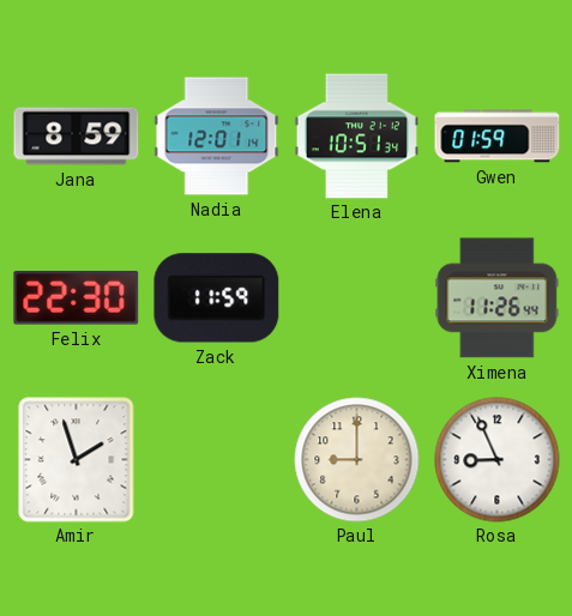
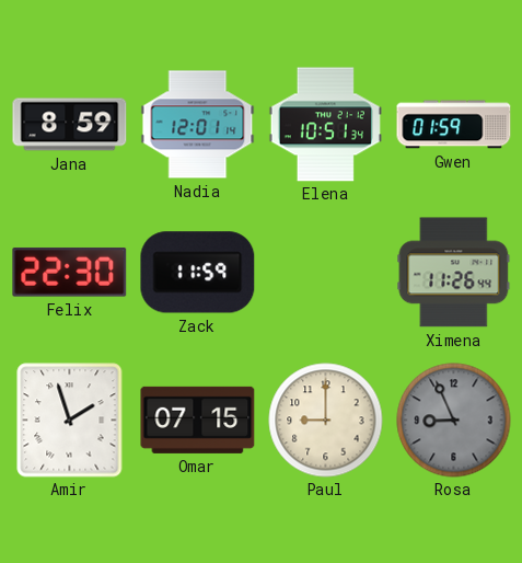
Omar: none -> 07:15
Rosa dial: white -> grey
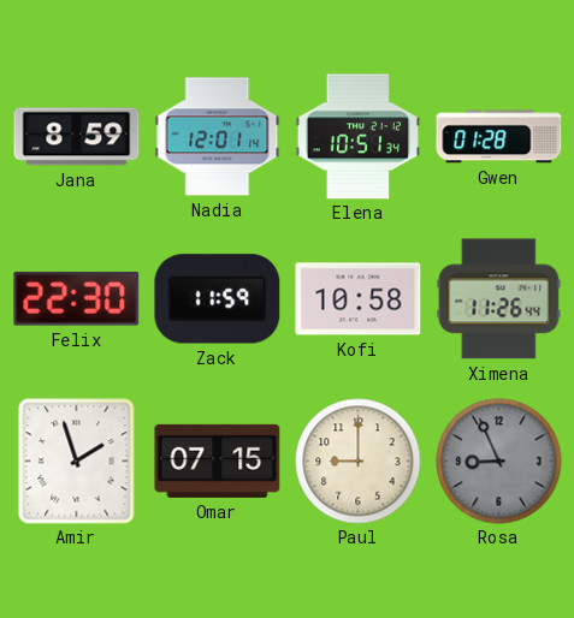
Gwen: 01:59 -> 01:28
Kofi: none -> 10:58
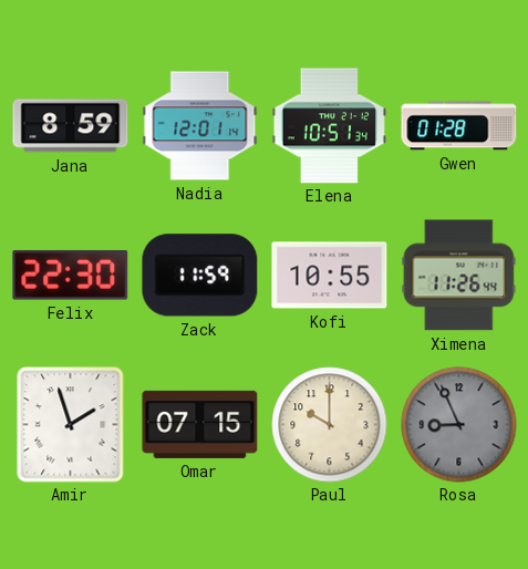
Kofi: 10:58 -> 10:55
Paul: 9:00 -> 10:00
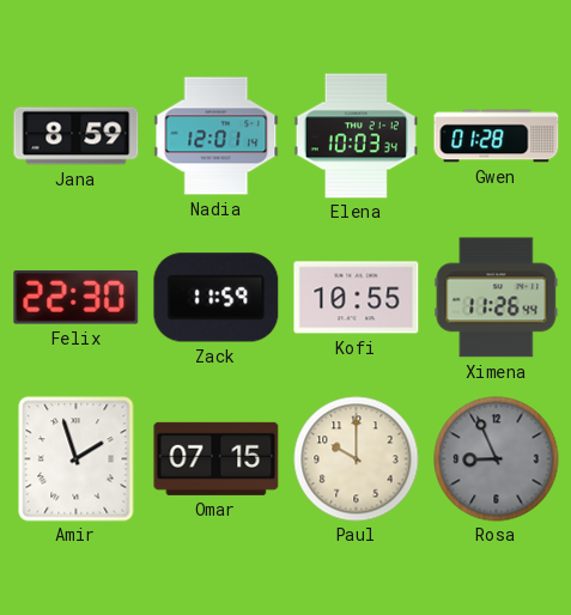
Elena: 10:51 -> 10:03
